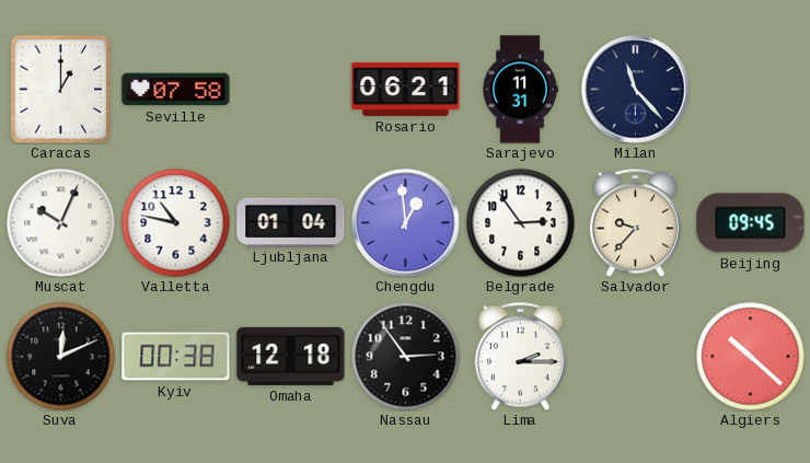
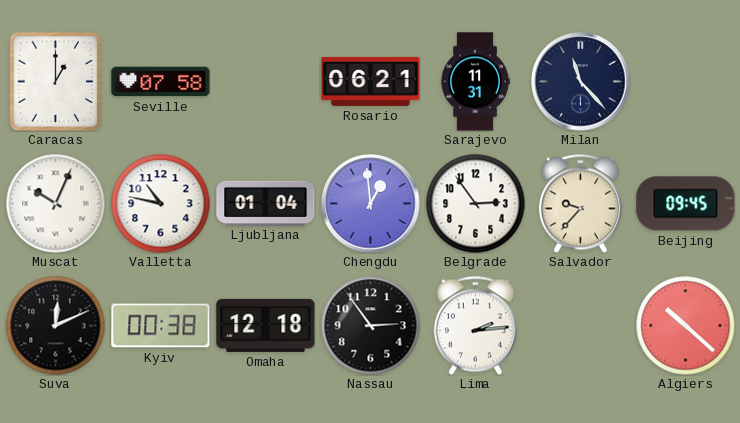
Lima: 2:15 -> 2:14
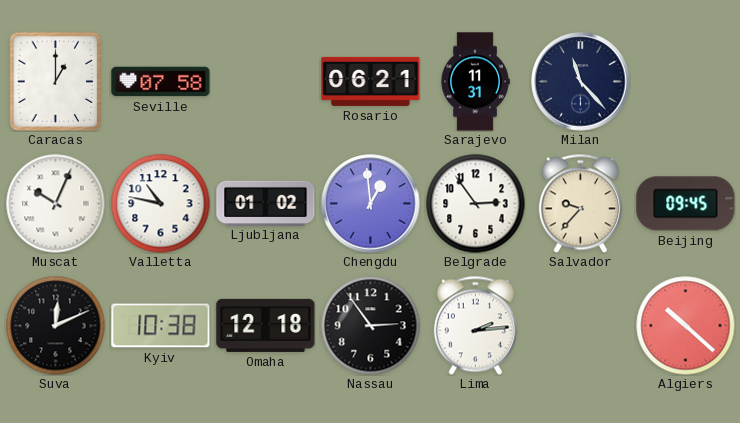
Ljubljana: 01:04 -> 01:02
Kyiv: 00:38 -> 10:38
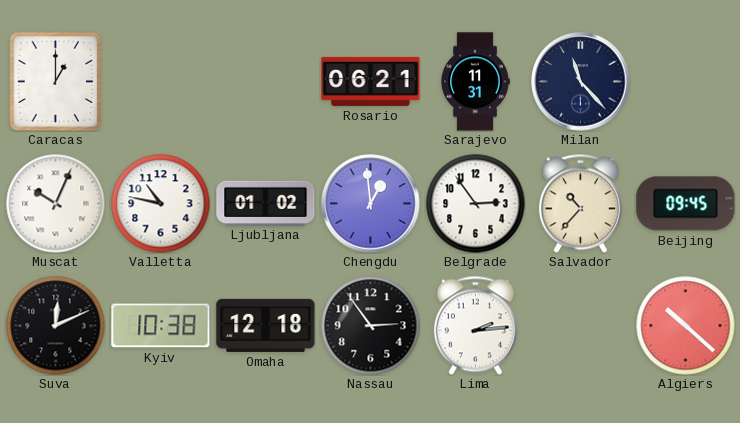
Seville: 07:58 -> none
Salvador: 9:37 -> 10:37
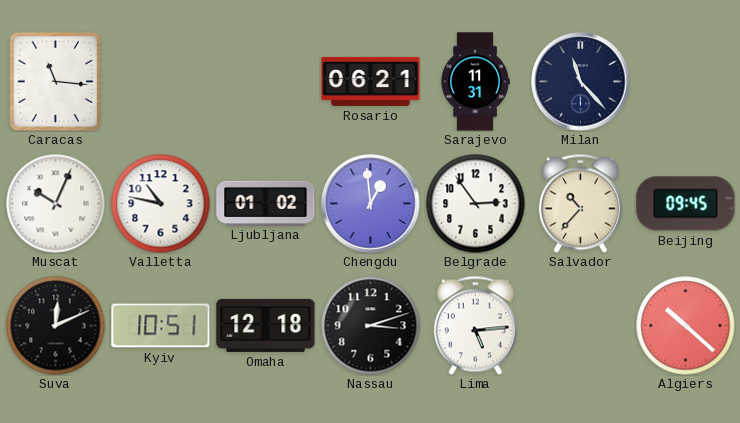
Caracas: 1:00 -> 11:16
Kyiv: 10:38 -> 10:51
Nassau: 2:54 -> 3:12
Lima: 2:14 -> 5:14
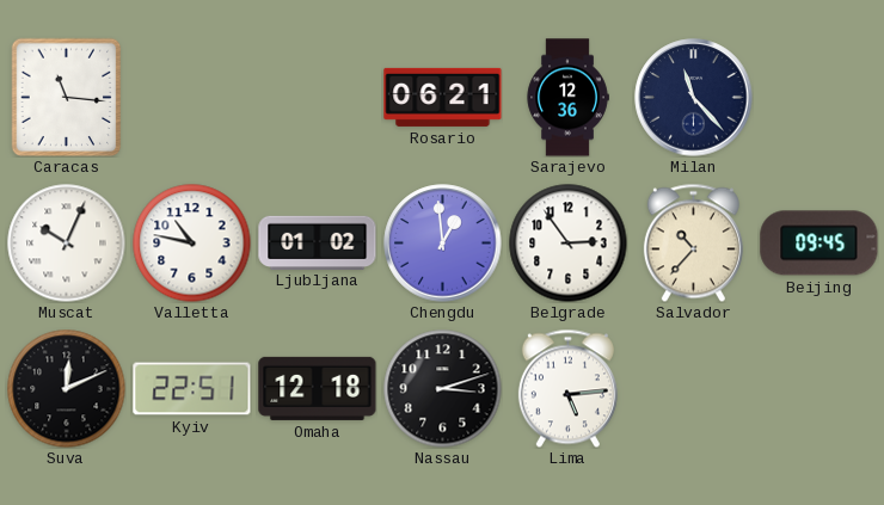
Sarajevo: 11:31 -> 12:36
Kyiv: 10:51 -> 22:51
Algiers: 10:22 -> none
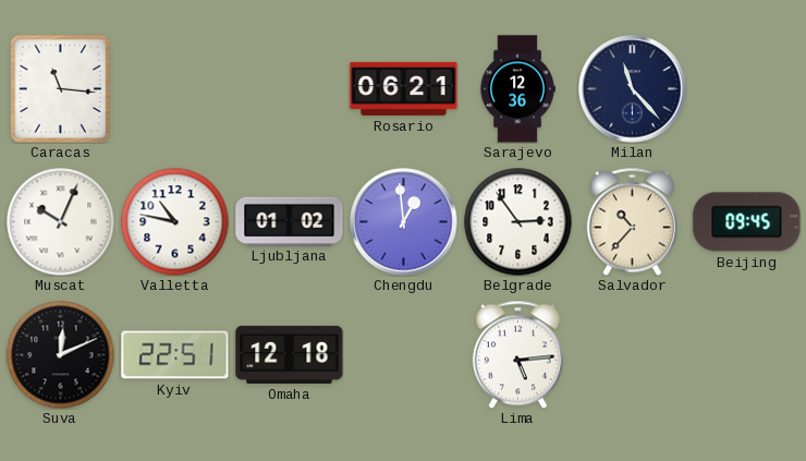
Nassau: 3:12 -> none
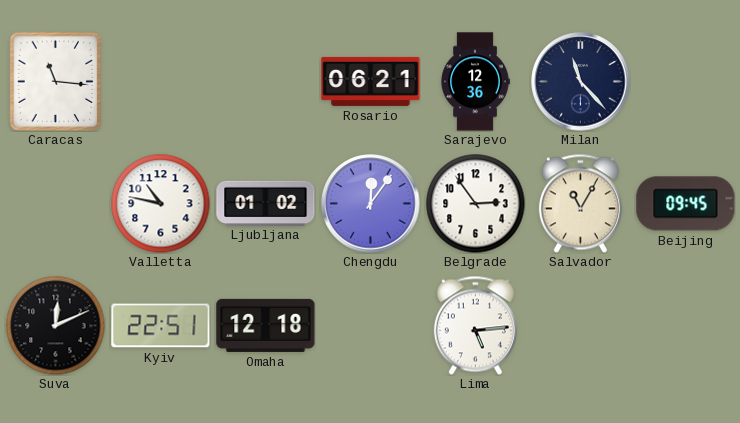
Muscat: 10:04 -> none
Chengdu: 12:59 -> 12:06
Salvador: 10:37 -> 11:05
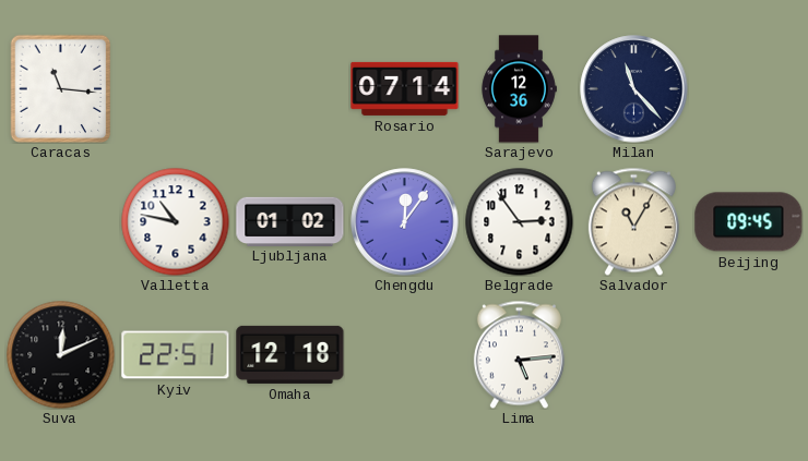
Rosario: 06:21 -> 07:14
